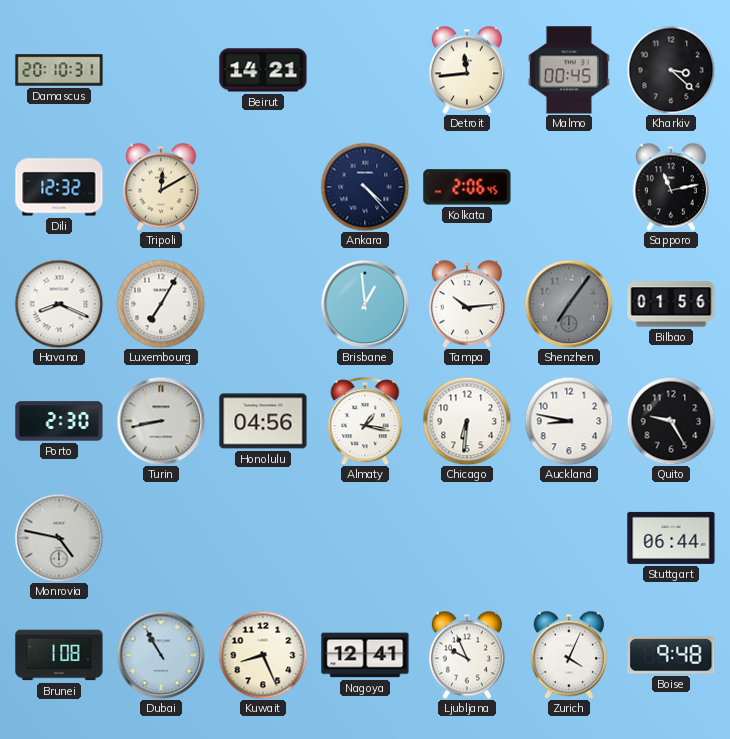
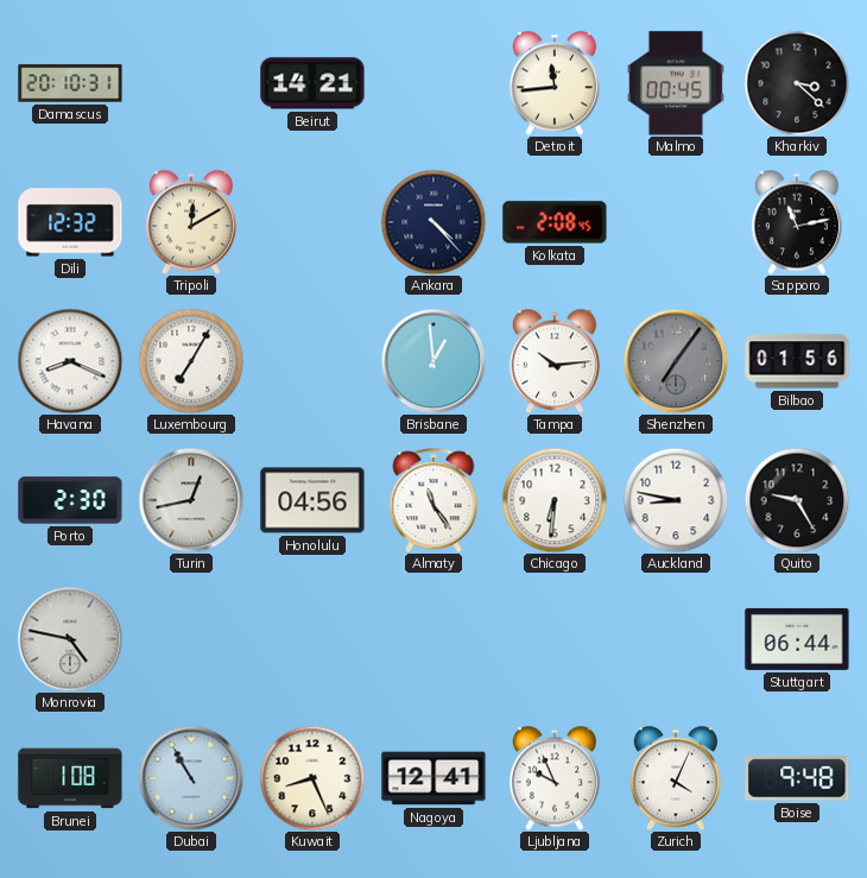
Kolkata: 2:06 -> 2:08
Turin: 8:43 -> 12:43
Almaty: 1:17 -> 11:24
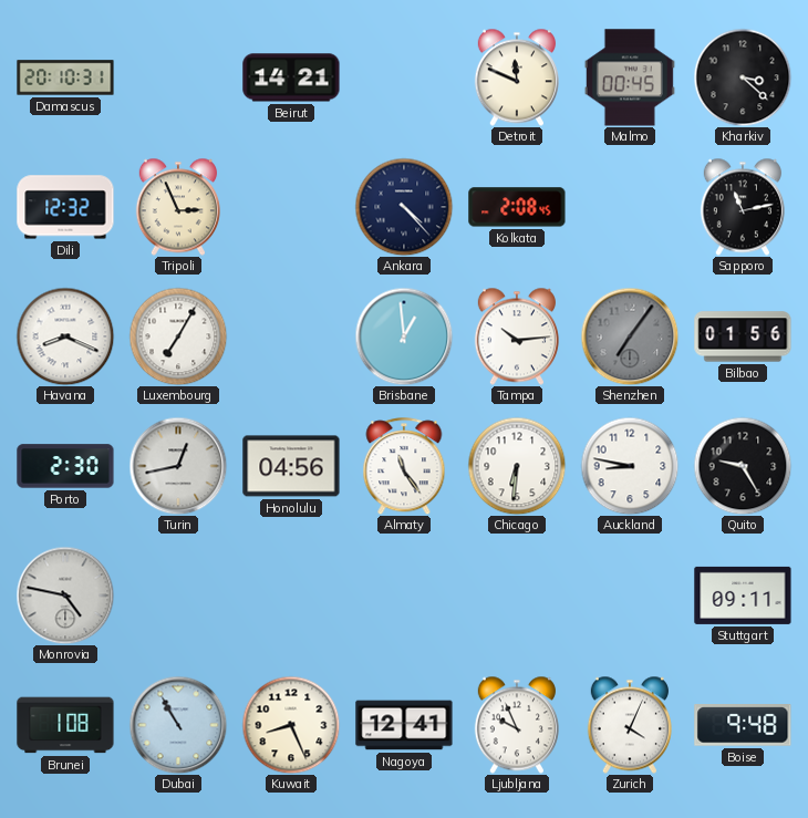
Detroit: 11:44 -> 11:49
Tripoli: 12:10 -> 2:56
Stuttgart: 06:44 -> 09:11
